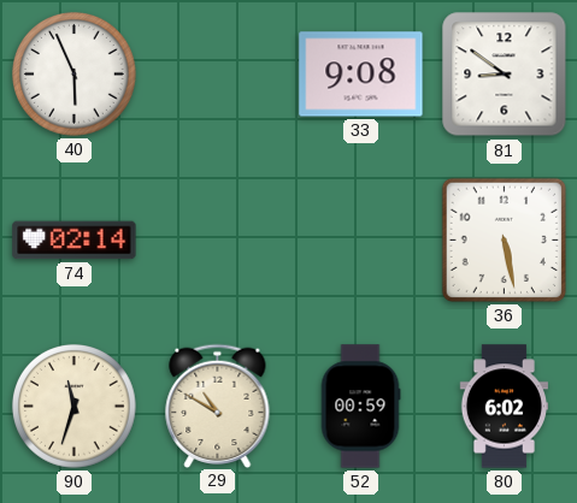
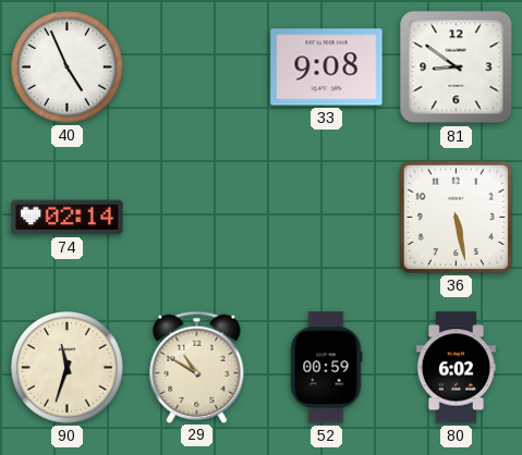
40: 5:56 -> 4:56
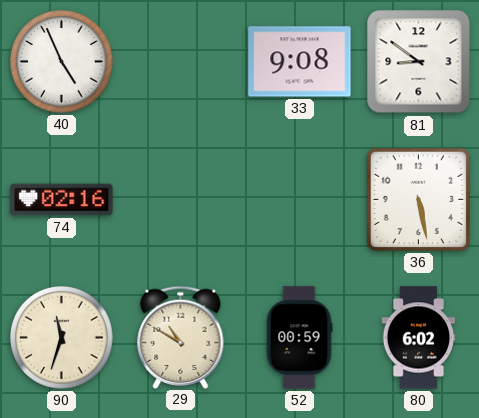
74: 02:14 -> 02:16
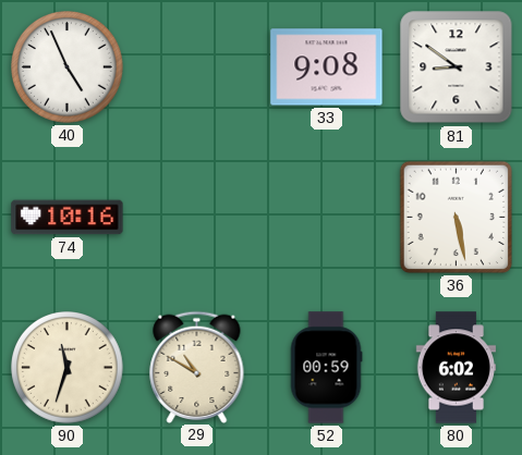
74: 02:16 -> 10:16
